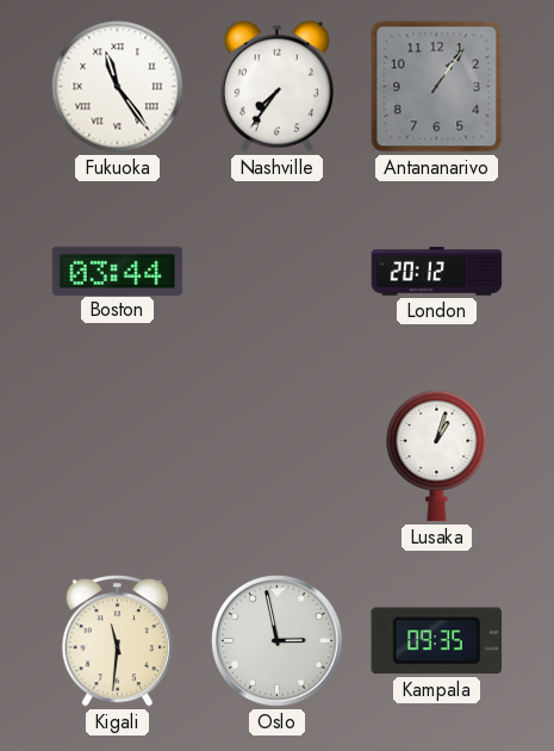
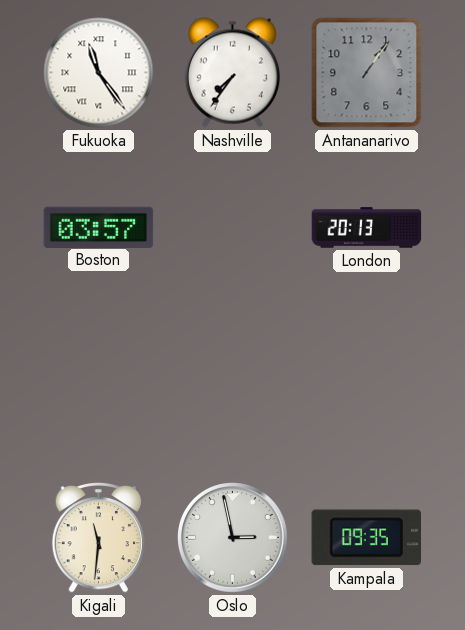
Boston: 03:44 -> 03:57
London: 20:12 -> 20:13
Lusaka: 1:03 -> none
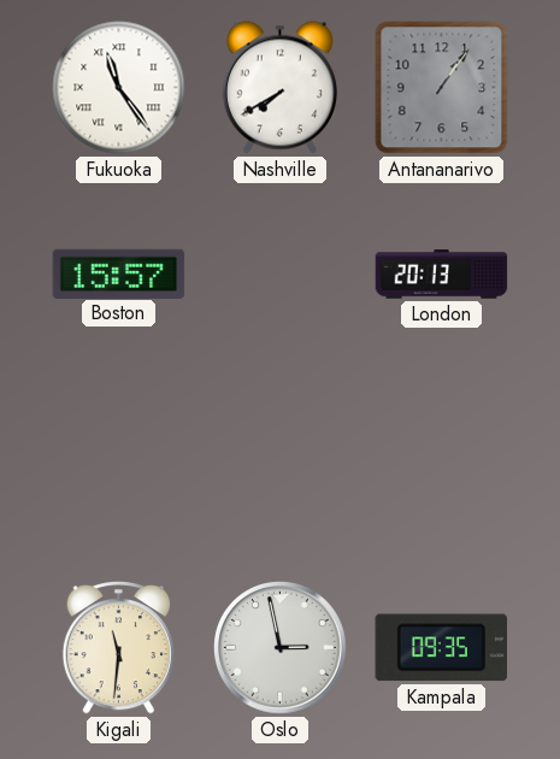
Nashville: 7:36 -> 7:40
Boston: 03:57 -> 15:57
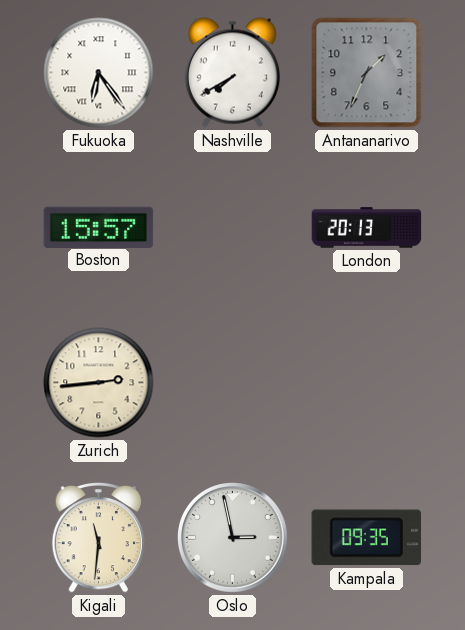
Fukuoka: 11:24 -> 6:24
Antananarivo: 1:06 -> 1:34
Zurich: none -> 2:44
